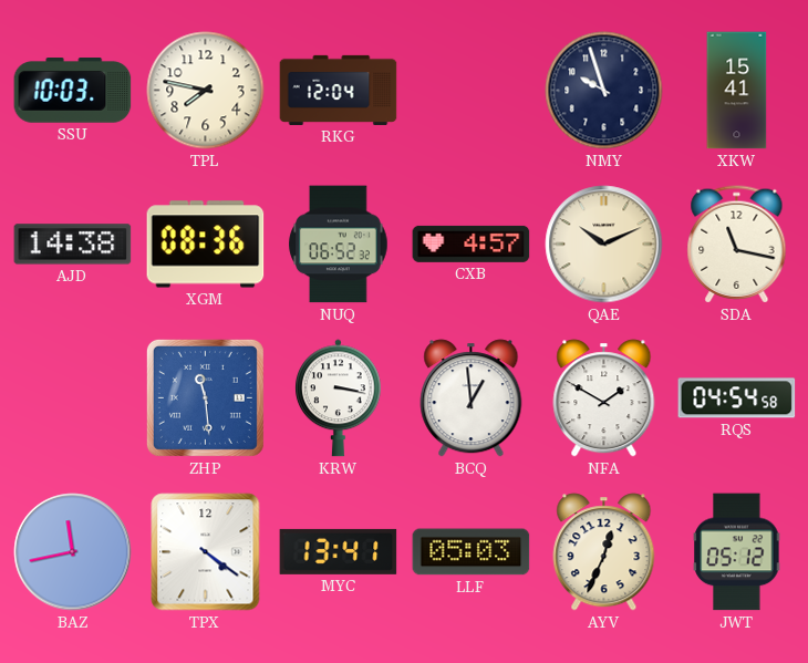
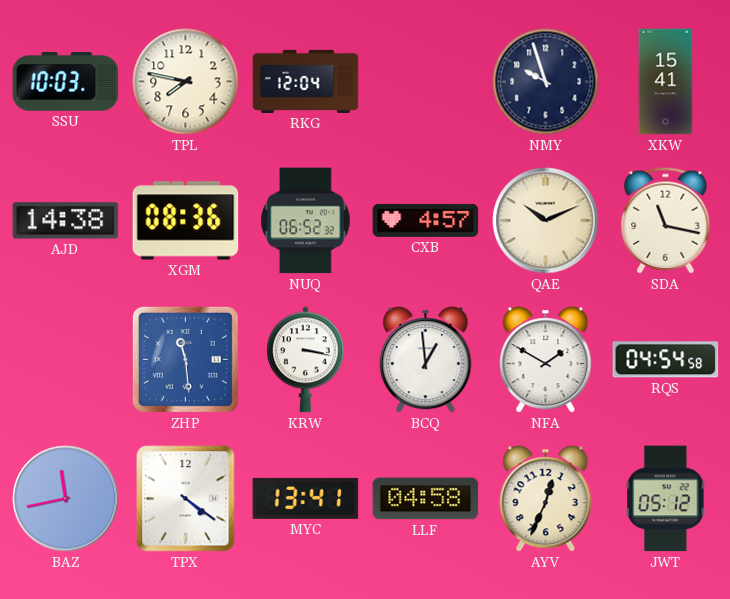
LLF: 05:03 -> 04:58
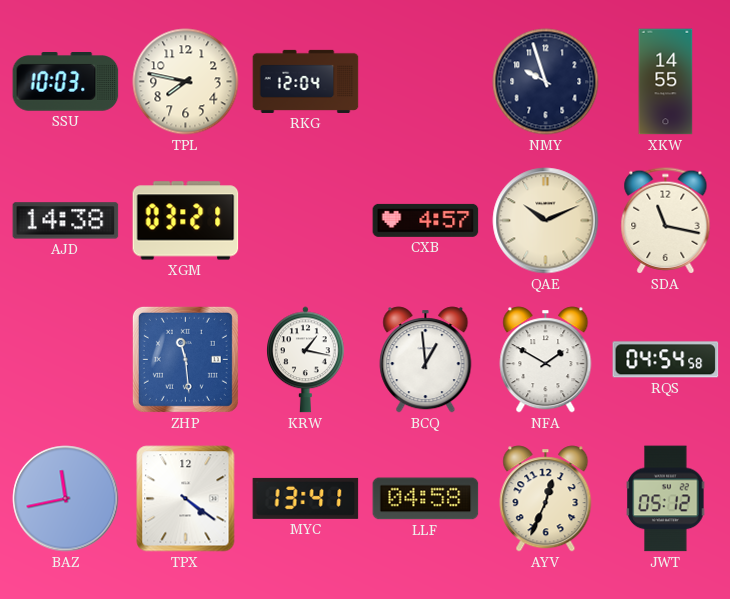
XKW: 15:41 -> 14:55
XGM: 08:36 -> 03:21
NUQ: 06:52 -> none
KRW: 3:17 -> 1:17
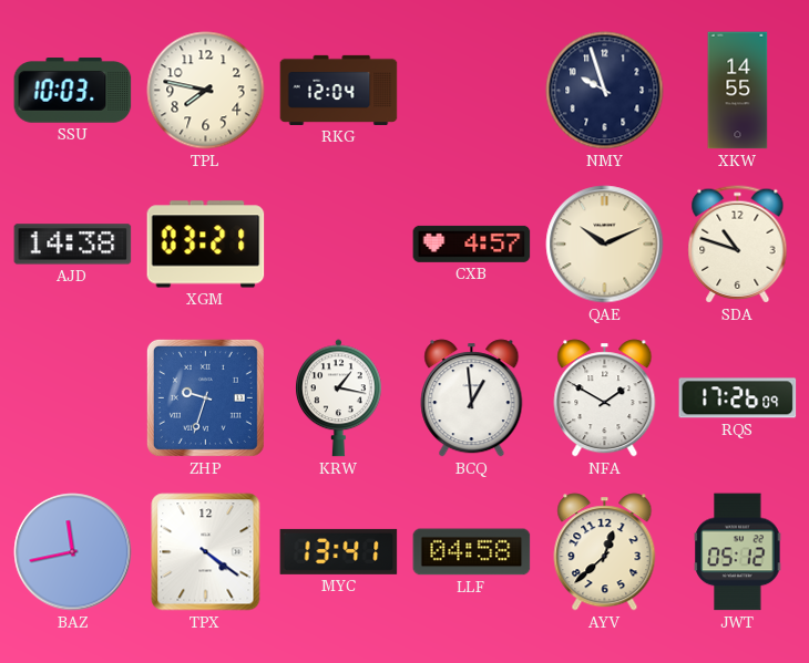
SDA: 11:17 -> 10:48
ZHP: 11:29 -> 9:33
RQS: 04:54 -> 17:26
AYV: 12:34 -> 12:38
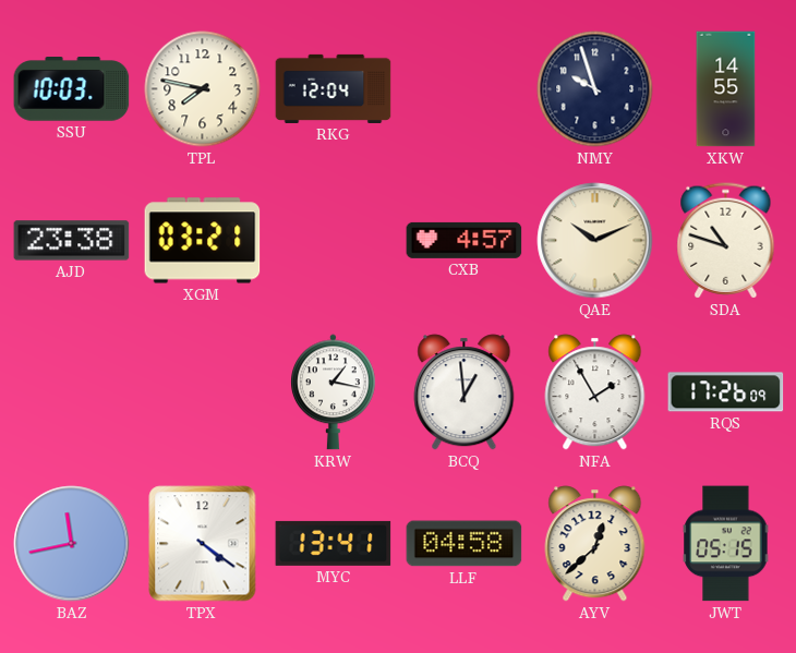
AJD: 14:38 -> 23:38
ZHP: 9:33 -> none
NFA: 1:50 -> 1:55
JWT: 05:12 -> 05:15
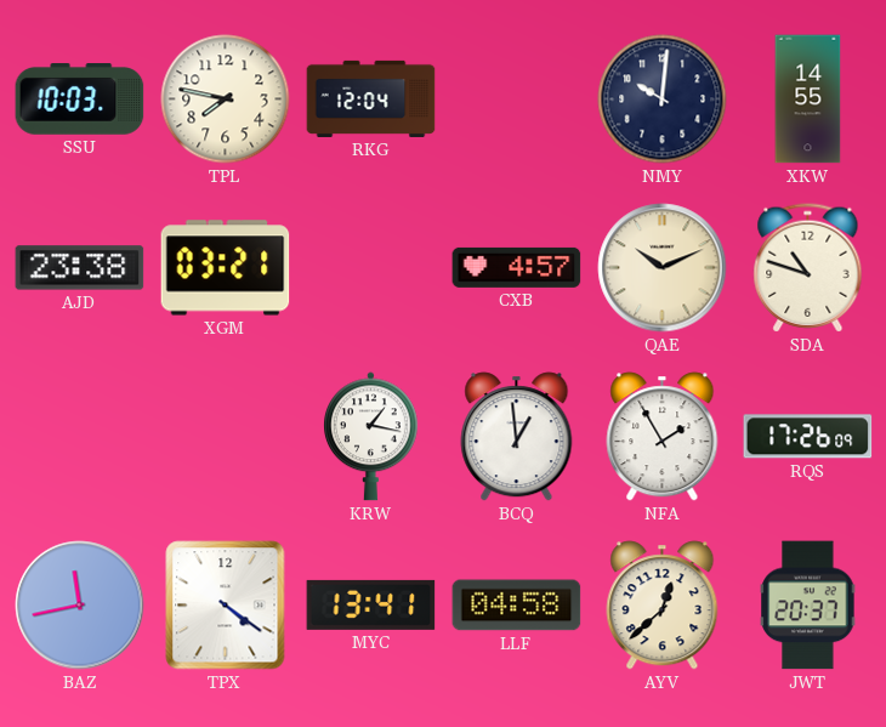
NMY: 9:57 -> 10:01
JWT: 05:15 -> 20:37
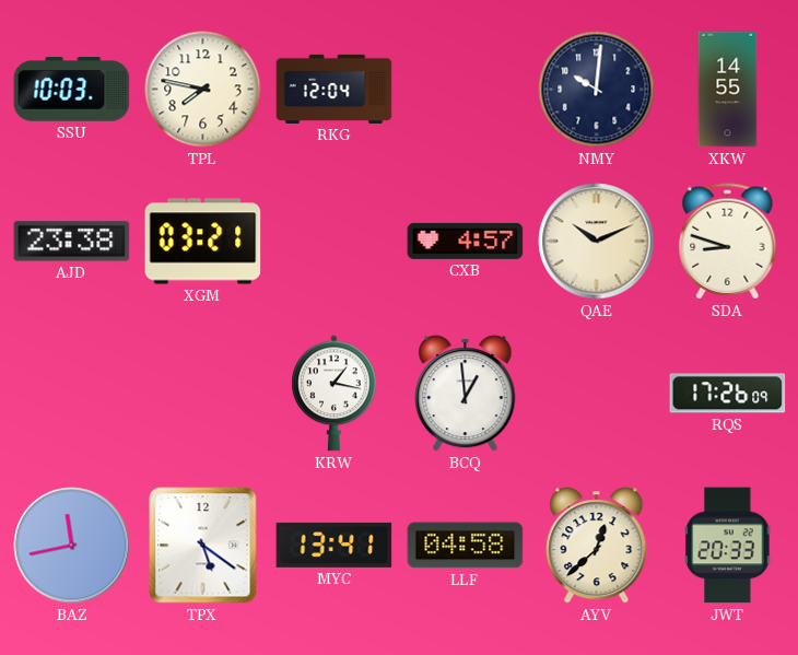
SDA: 10:48 -> 8:48
NFA: 1:55 -> none
TPX: 4:21 -> 5:21
JWT: 20:37 -> 20:33
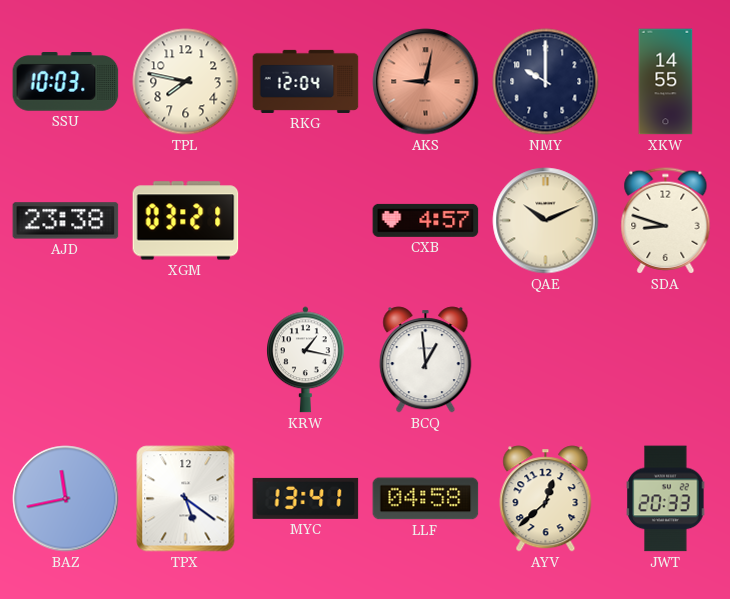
AKS: none -> 9:02
NMY: 10:01 -> 10:00
RQS: 17:26 -> none
